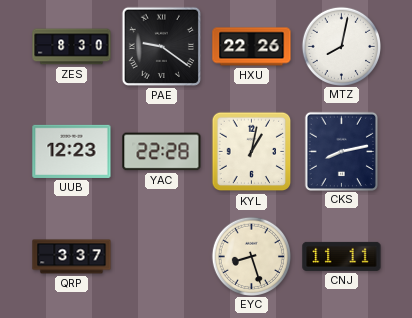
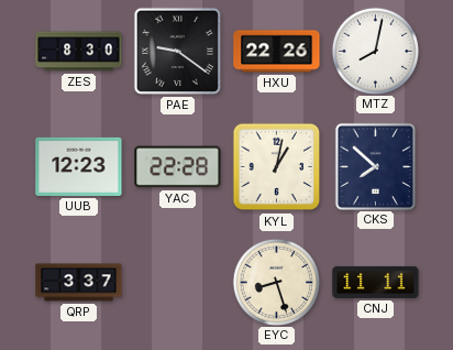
CKS: 8:13 -> 7:52
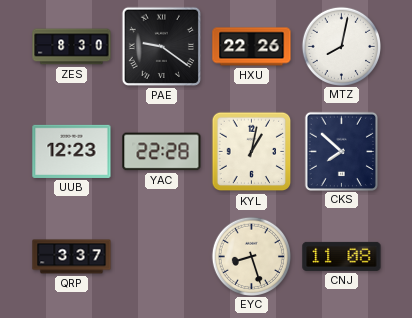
CNJ: 11:11 -> 11:08
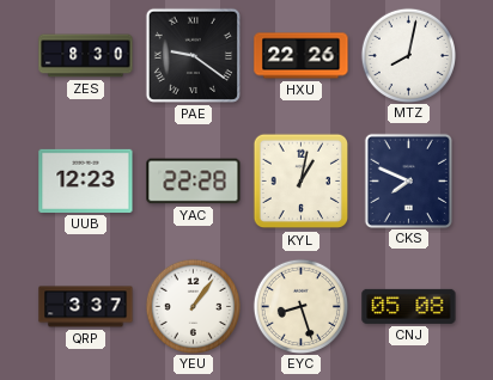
CKS: 7:52 -> 7:49
YEU: none -> 1:06
CNJ: 11:08 -> 05:08
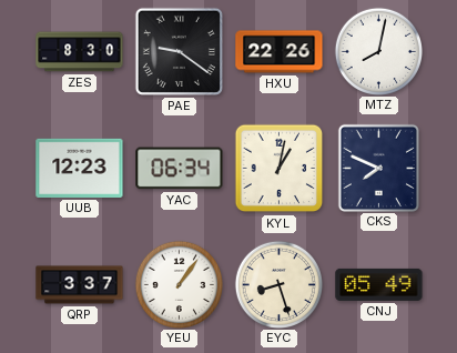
YAC: 22:28 -> 06:34
CNJ: 05:08 -> 05:49
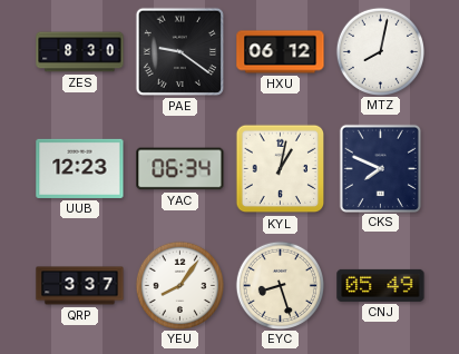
HXU: 22:26 -> 06:12
YEU: 1:06 -> 8:06
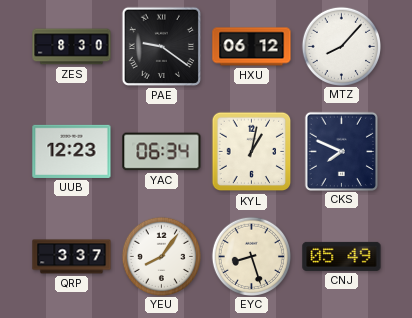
MTZ: 8:02 -> 8:07
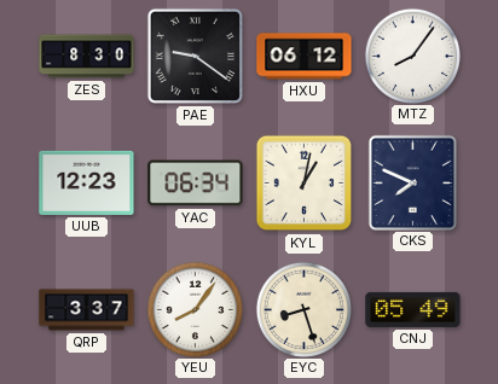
MTZ: 8:07 -> 8:06
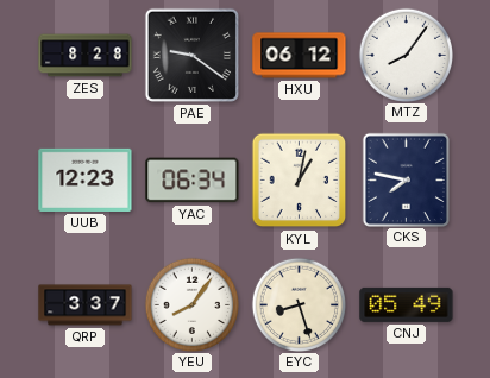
ZES: 8:30 -> 8:28
CKS: 7:49 -> 7:47
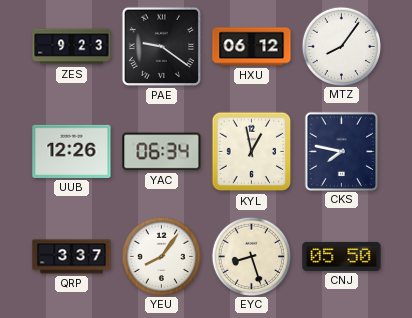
ZES: 8:28 -> 9:23
UUB: 12:23 -> 12:26
KYL: 1:02 -> 12:58
CNJ: 05:49 -> 05:50
